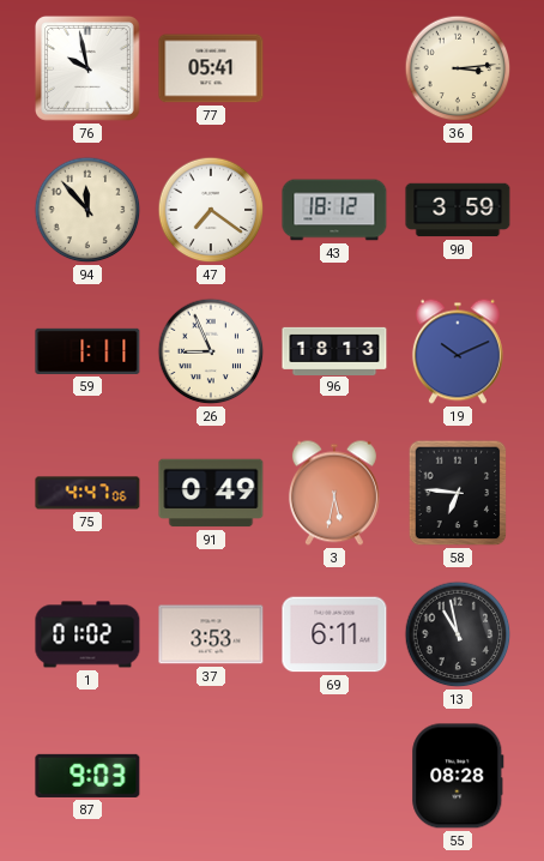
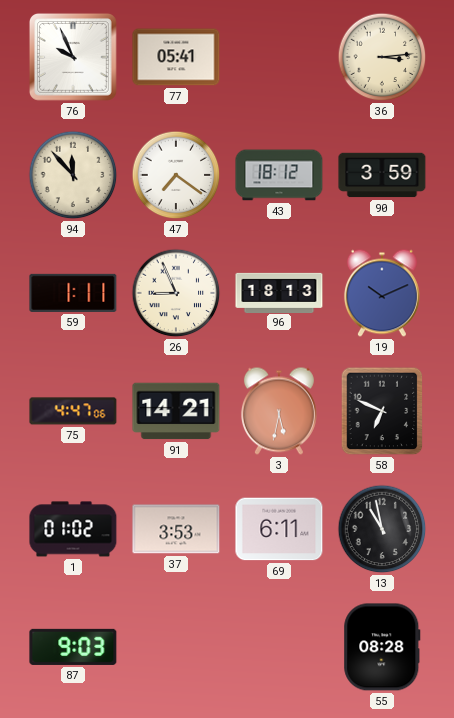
76: 9:58 -> 9:56
91: 0:49 -> 14:21
58: 6:46 -> 6:49
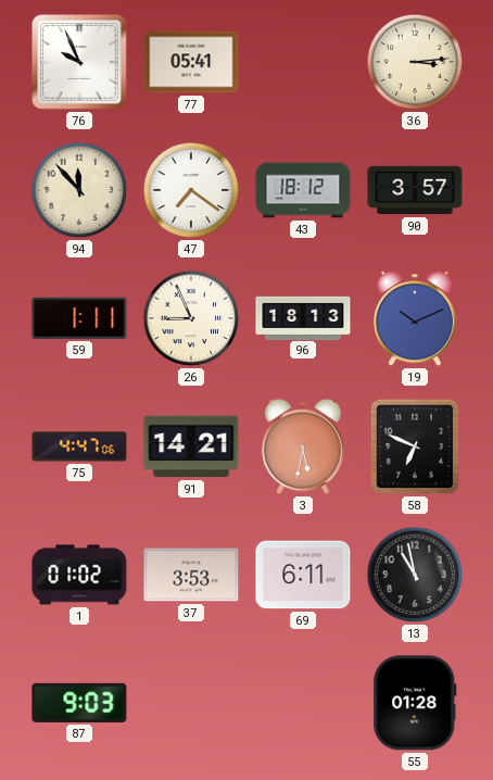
90: 3:59 -> 3:57
55: 08:28 -> 01:28
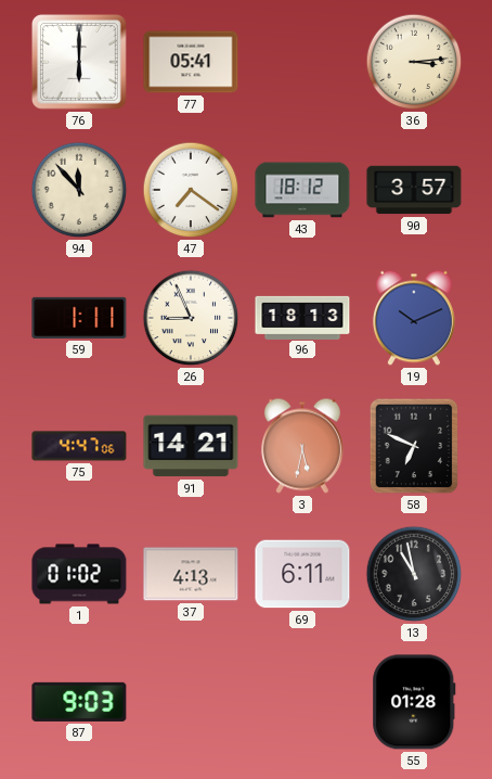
76: 9:56 -> 6:00
37: 3:53 -> 4:13
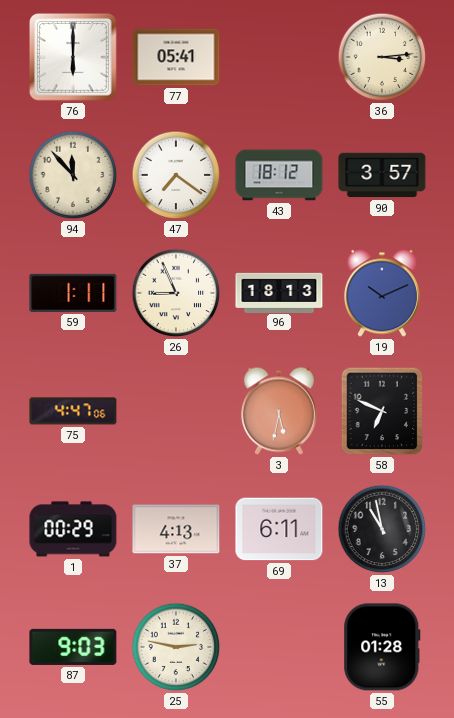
91: 14:21 -> none
1: 01:02 -> 00:29
25: none -> 2:47
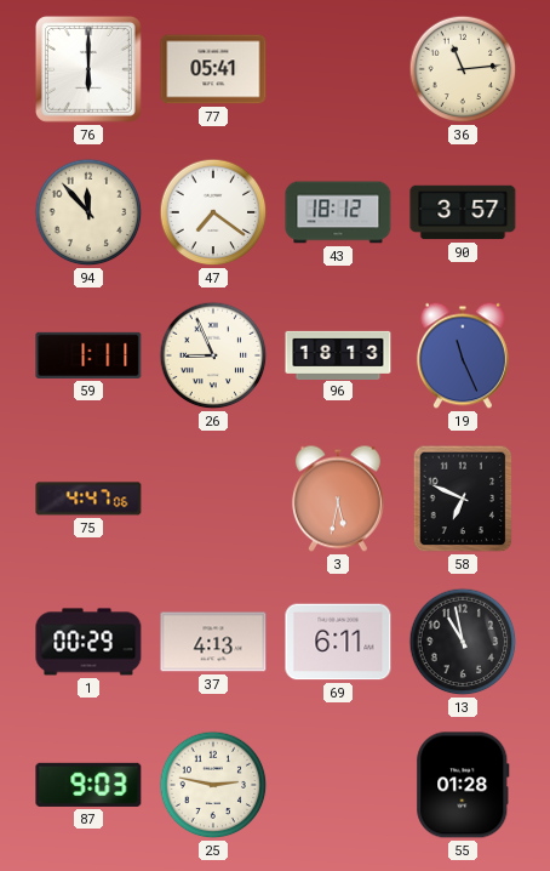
36: 3:14 -> 11:14
19: 10:11 -> 11:26
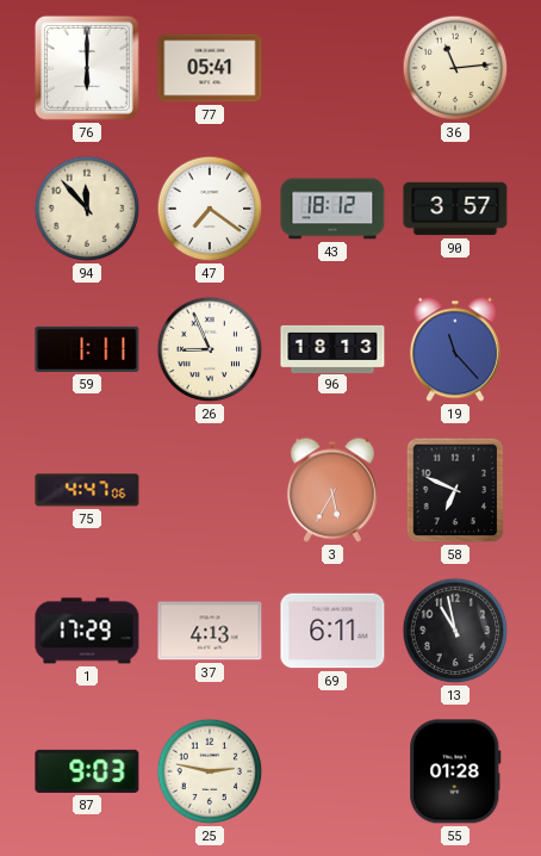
19: 11:26 -> 11:23
3: 5:32 -> 5:35
1: 00:29 -> 17:29
